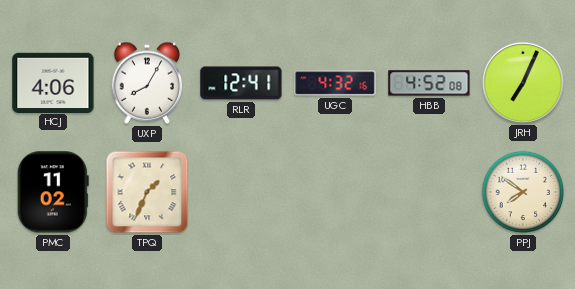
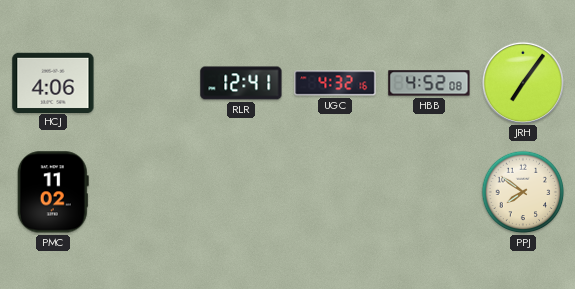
UXP: 8:05 -> none
JRH: 7:04 -> 7:06
TPQ: 1:34 -> none
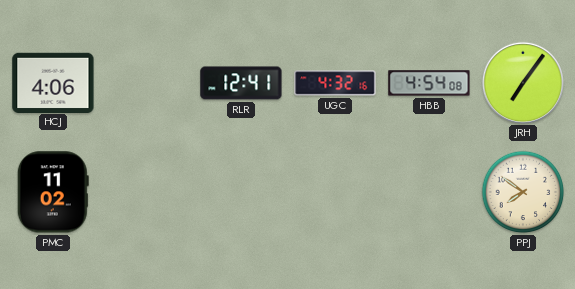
HBB: 4:52 -> 4:54
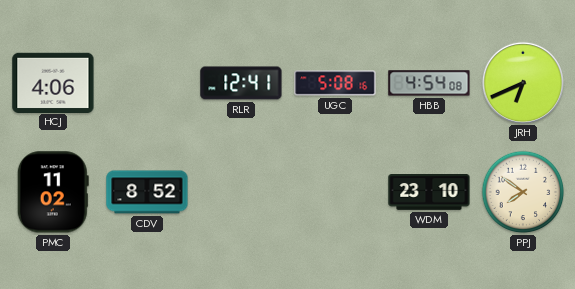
UGC: 4:32 -> 5:08
JRH: 7:06 -> 6:41
CDV: none -> 8:52
WDM: none -> 23:10
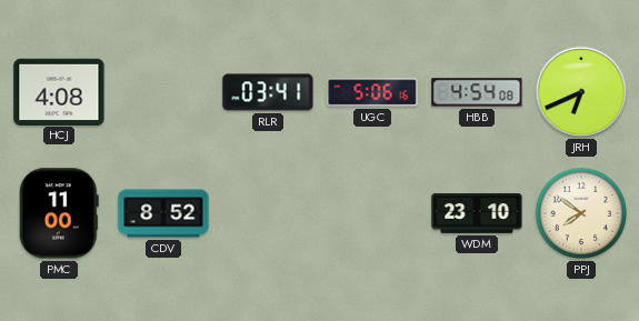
HCJ: 4:06 -> 4:08
RLR: 12:41 -> 03:41
UGC: 5:08 -> 5:06
PMC: 11:02 -> 11:00
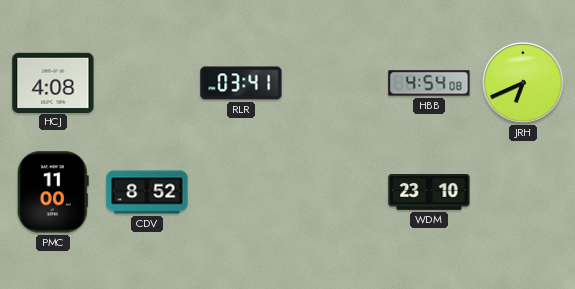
UGC: 5:06 -> none
PPJ: 7:51 -> none
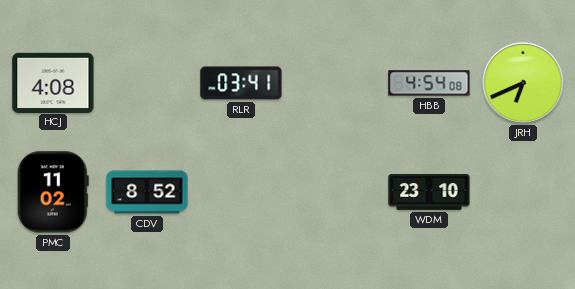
PMC: 11:00 -> 11:02
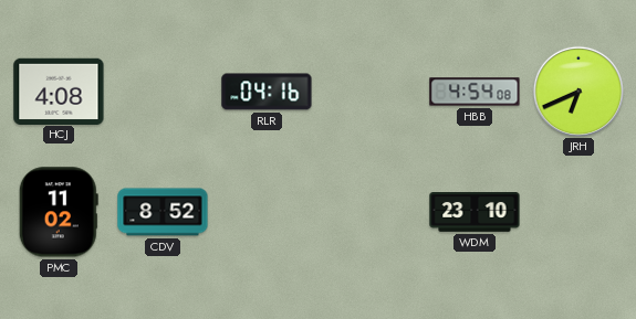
RLR: 03:41 -> 04:16
